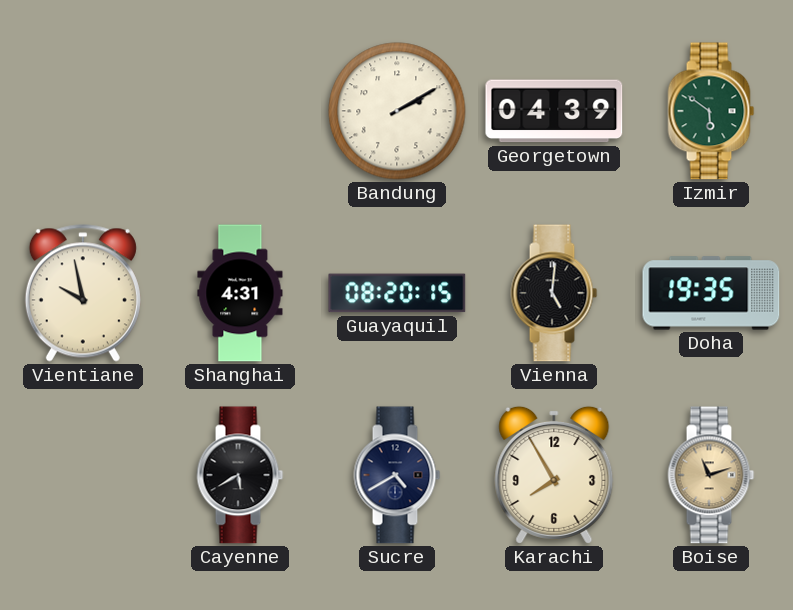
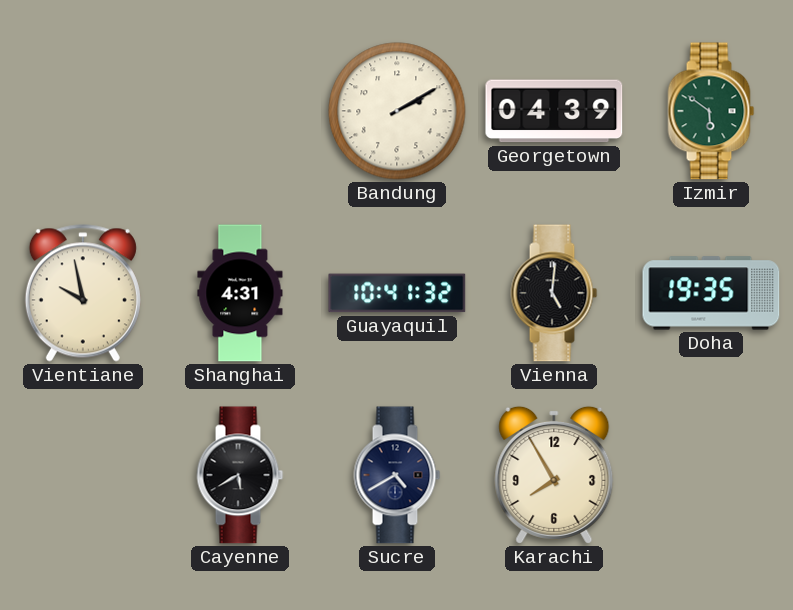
Guayaquil: 08:20 -> 10:41
Boise: 11:12 -> none
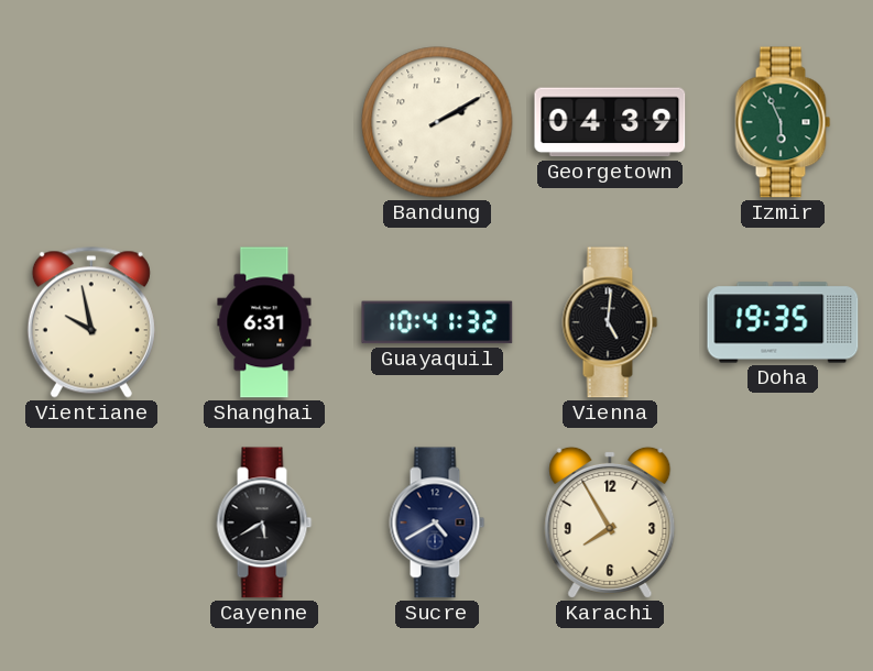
Izmir: 5:51 -> 5:56
Shanghai: 4:31 -> 6:31
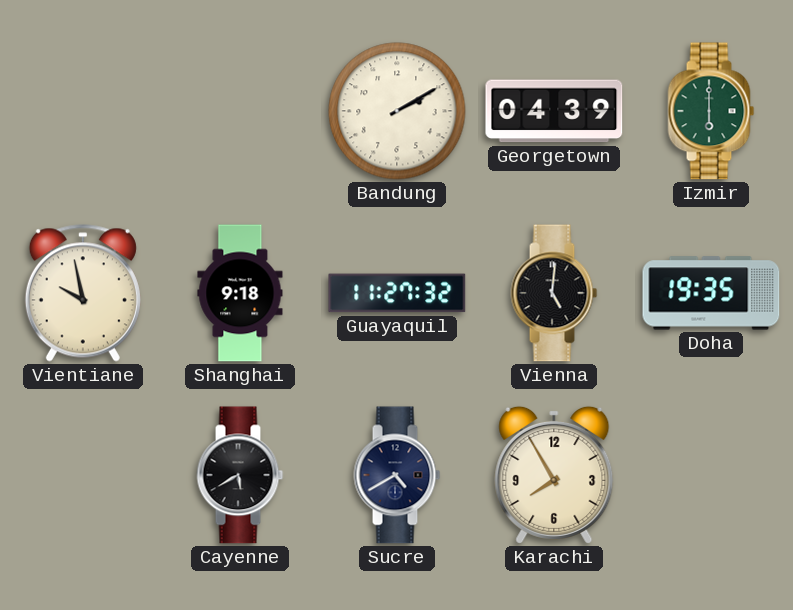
Izmir: 5:56 -> 6:00
Shanghai: 6:31 -> 9:18
Guayaquil: 10:41 -> 11:27
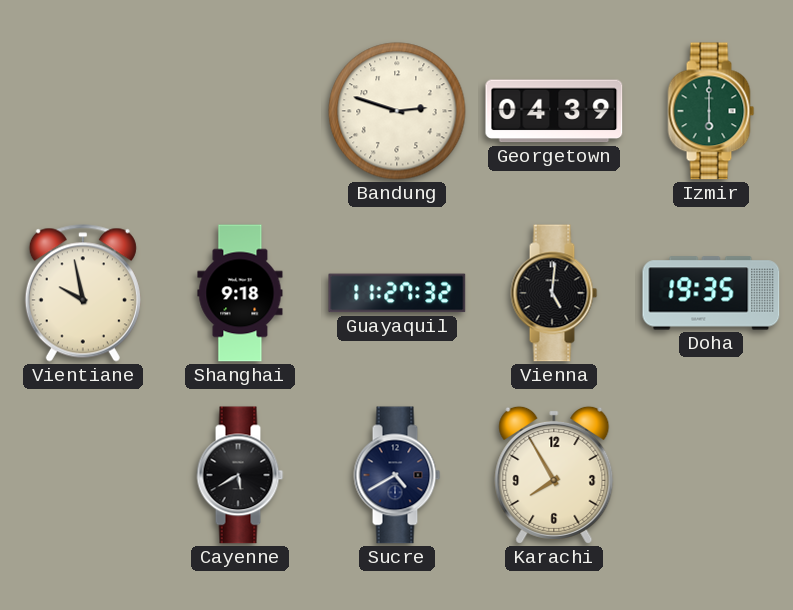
Bandung: 2:10 -> 2:48
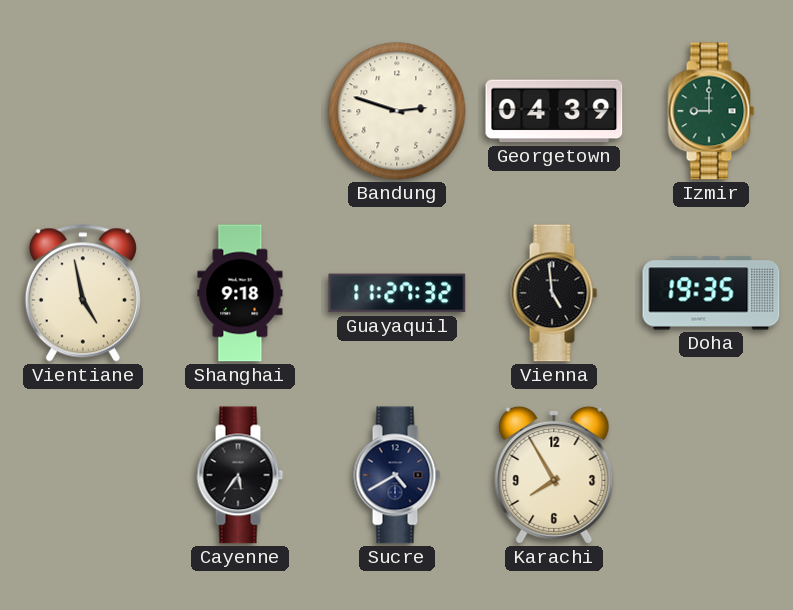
Izmir: 6:00 -> 9:00
Vientiane: 9:58 -> 4:58
Vienna: 5:01 -> 4:59
Cayenne: 5:40 -> 5:36
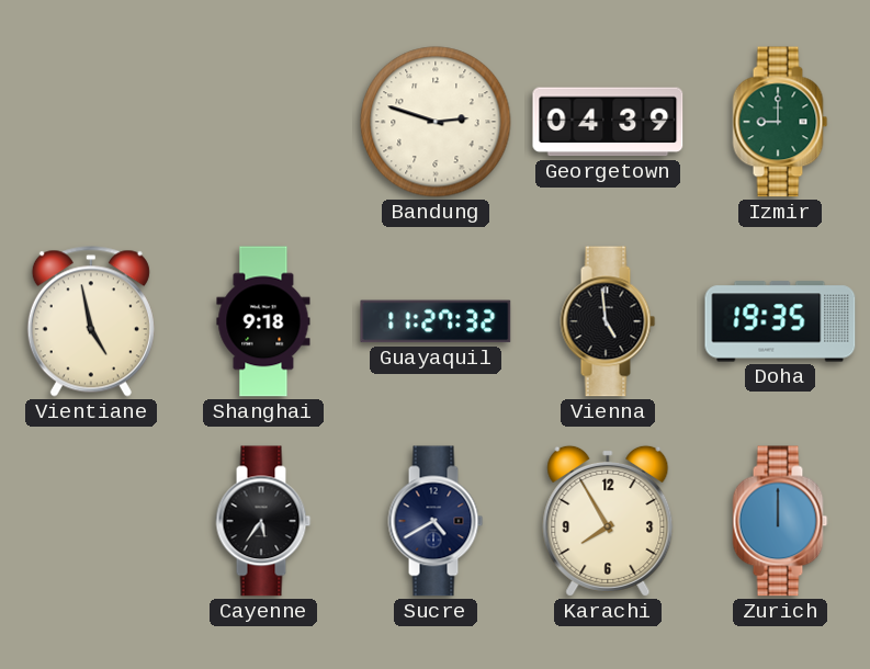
Zurich: none -> 12:00
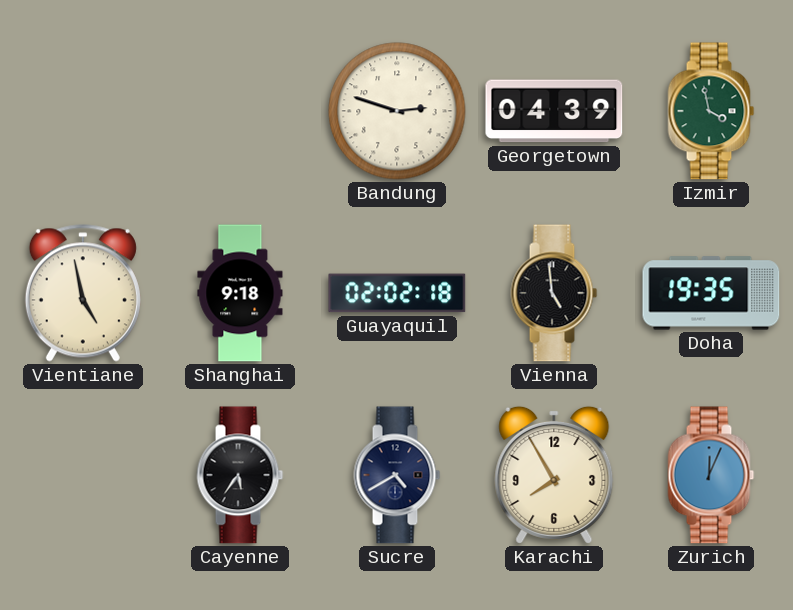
Izmir: 9:00 -> 3:58
Guayaquil: 11:27 -> 02:02
Zurich: 12:00 -> 12:04
